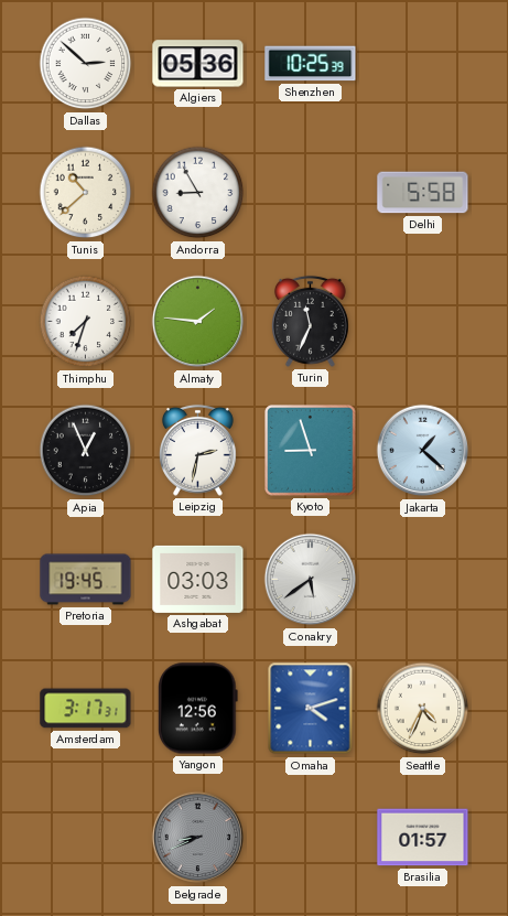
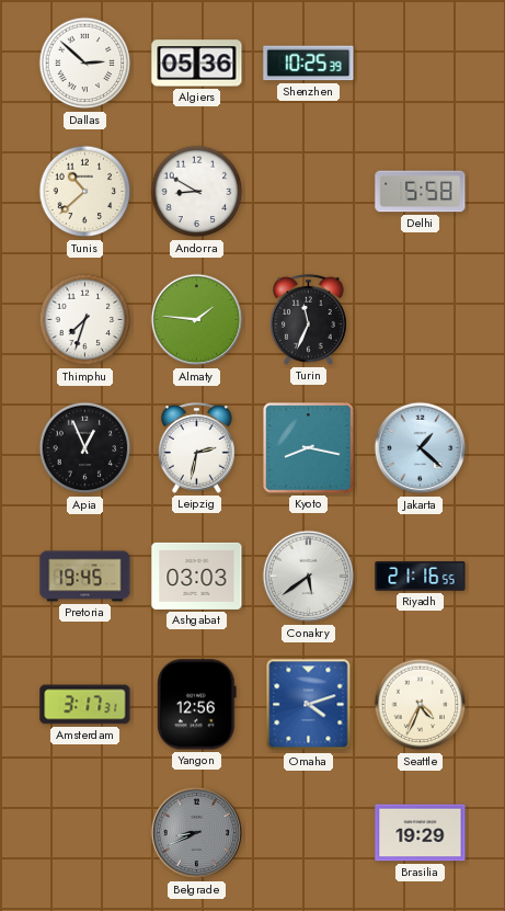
Andorra: 8:55 -> 8:50
Kyoto: 8:57 -> 8:17
Riyadh: none -> 21:16
Brasilia: 01:57 -> 19:29
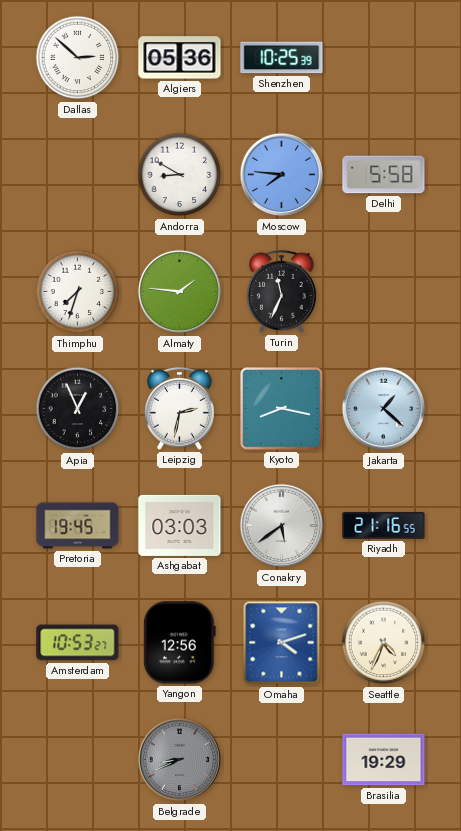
Tunis: 10:38 -> none
Moscow: none -> 7:46
Amsterdam: 3:17 -> 10:53
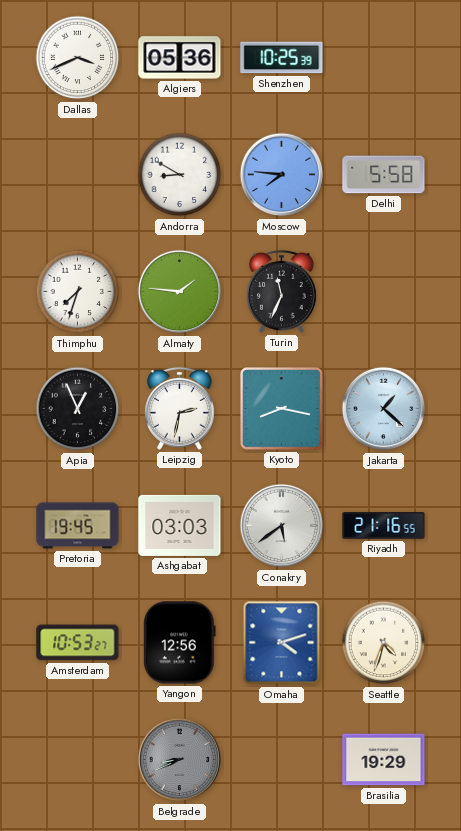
Dallas: 2:52 -> 3:41
Seattle: 4:34 -> 4:33
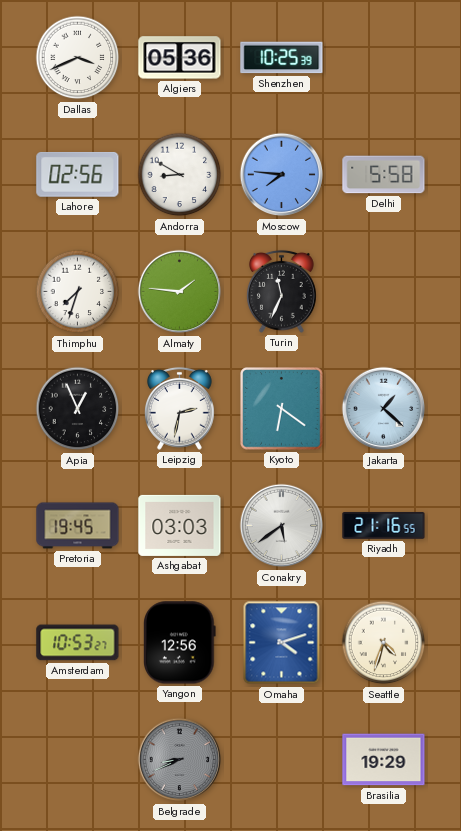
Lahore: none -> 02:56
Kyoto: 8:17 -> 6:21
